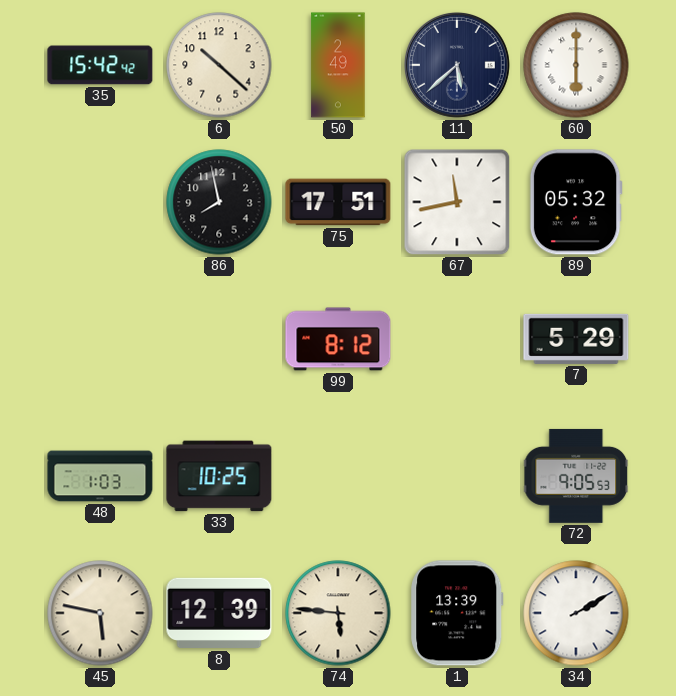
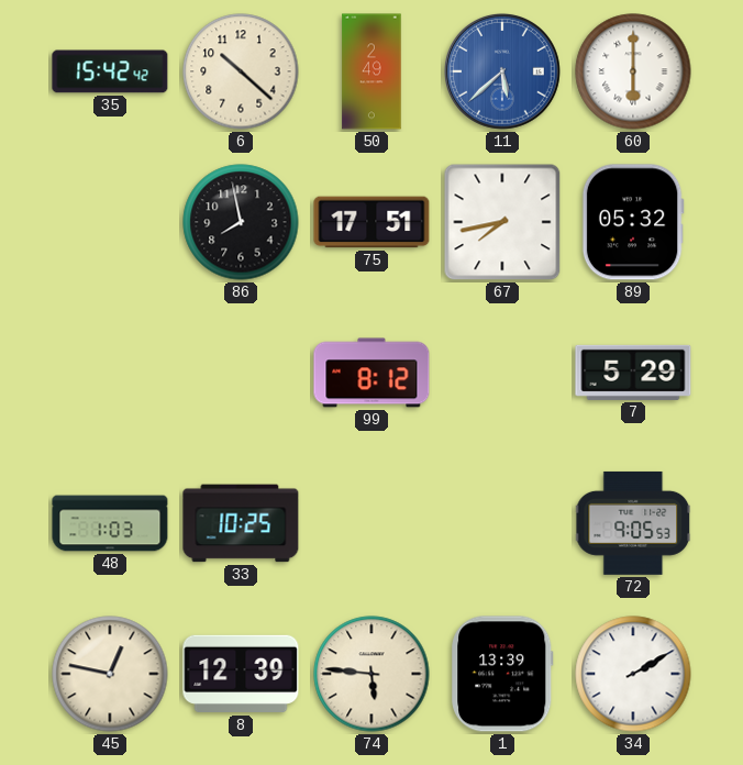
11 dial: navy -> blue
67: 11:43 -> 7:43
45: 5:47 -> 12:47
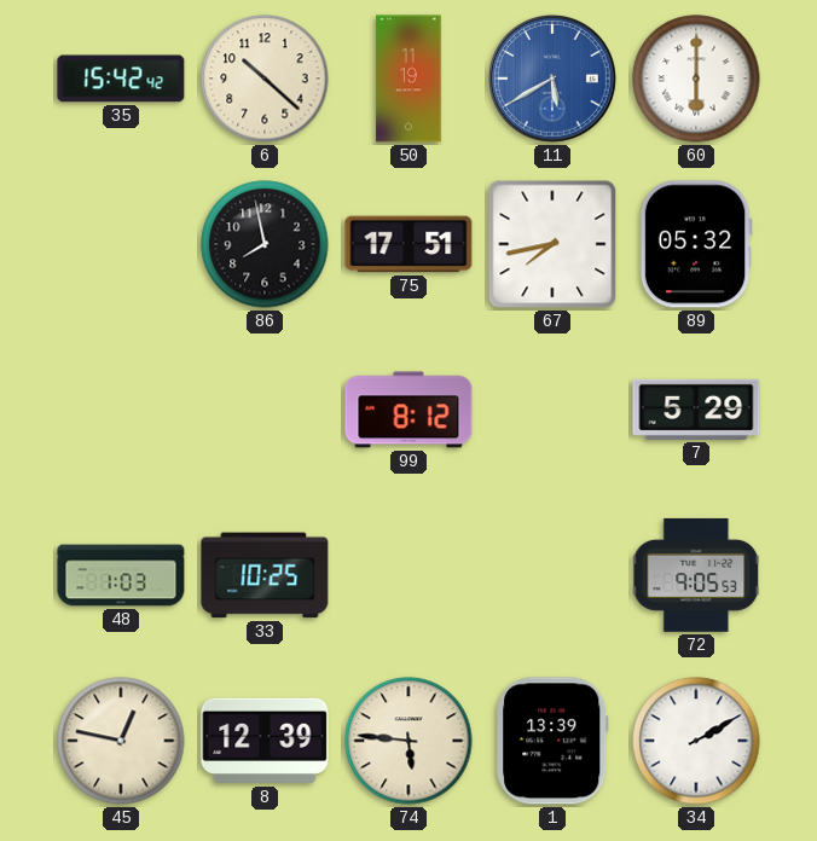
50: 2:49 -> 11:19
11: 5:38 -> 5:40
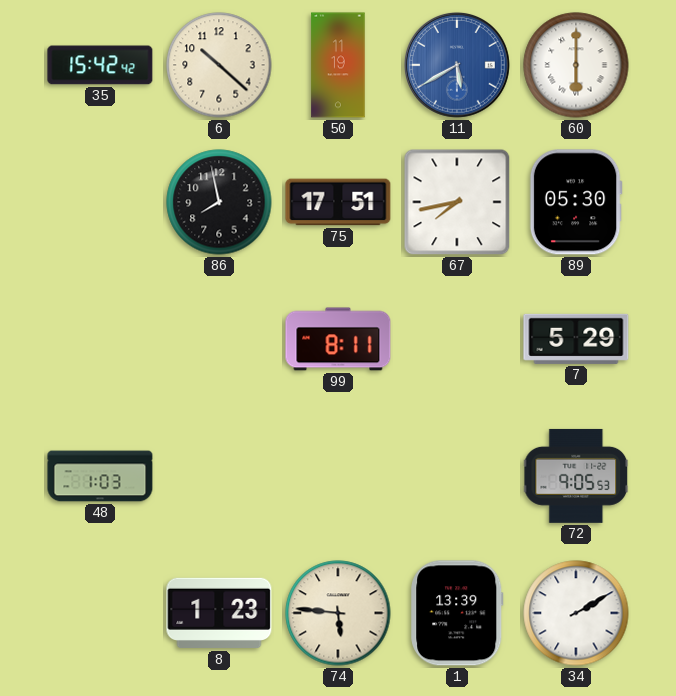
89: 05:32 -> 05:30
99: 8:12 -> 8:11
33: 10:25 -> none
45: 12:47 -> none
8: 12:39 -> 1:23
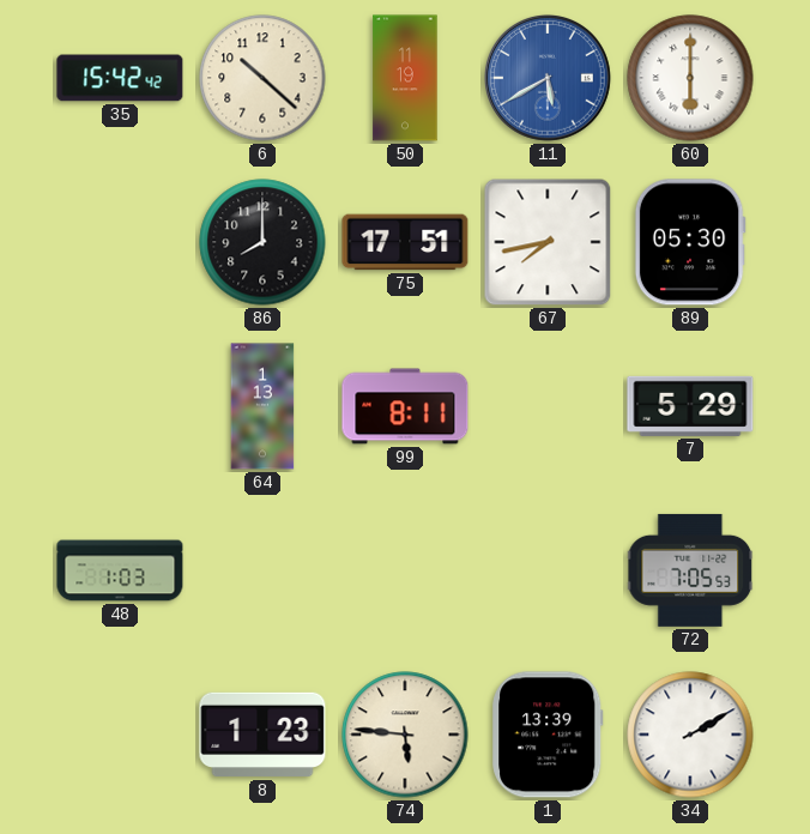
86: 7:58 -> 8:00
64: none -> 1:13
72: 9:05 -> 7:05
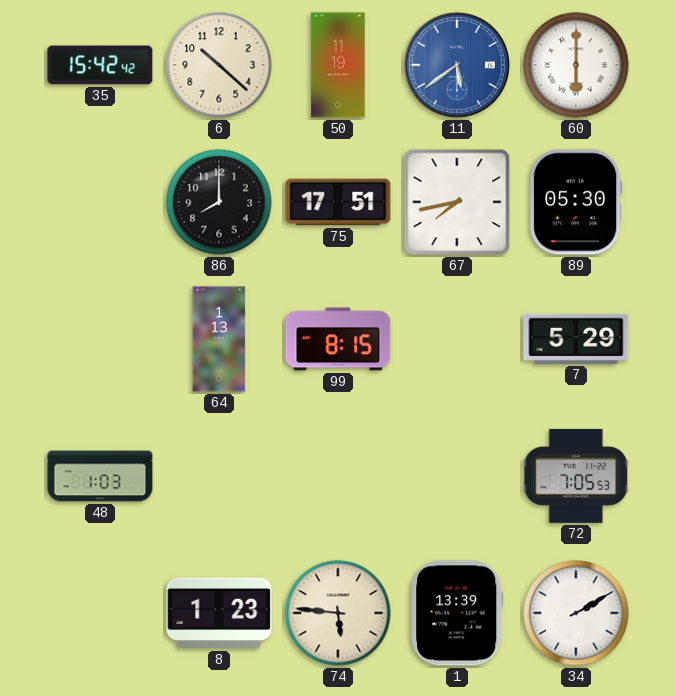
11: 5:40 -> 5:39
99: 8:11 -> 8:15
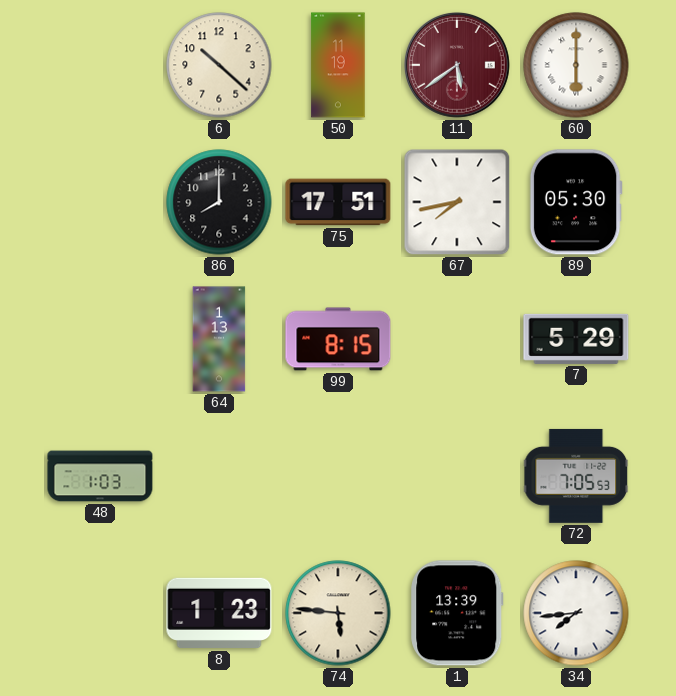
35: 15:42 -> none
11 dial: blue -> burgundy
34: 2:10 -> 7:44
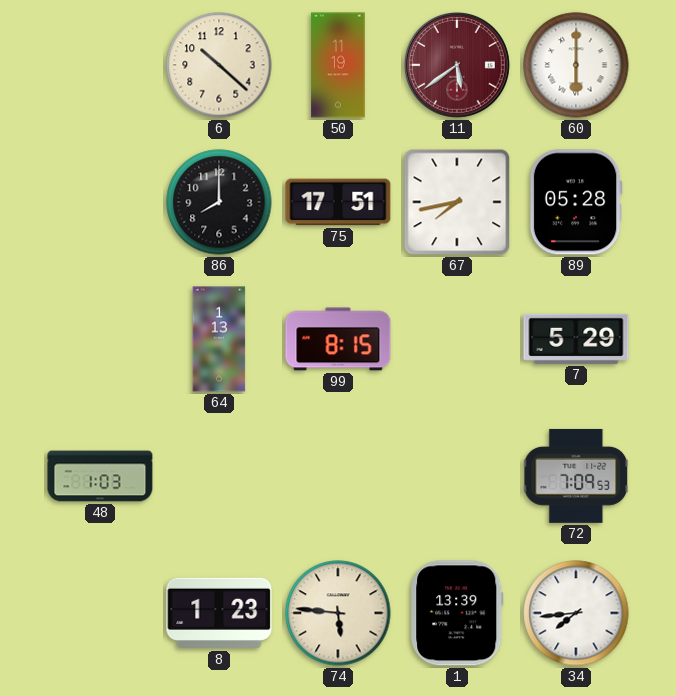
89: 05:30 -> 05:28
72: 7:05 -> 7:09
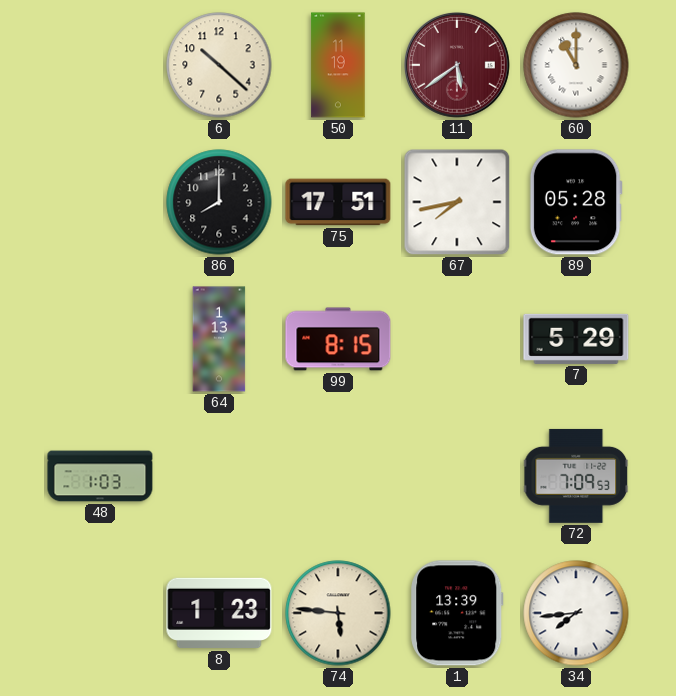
60: 6:00 -> 11:00
